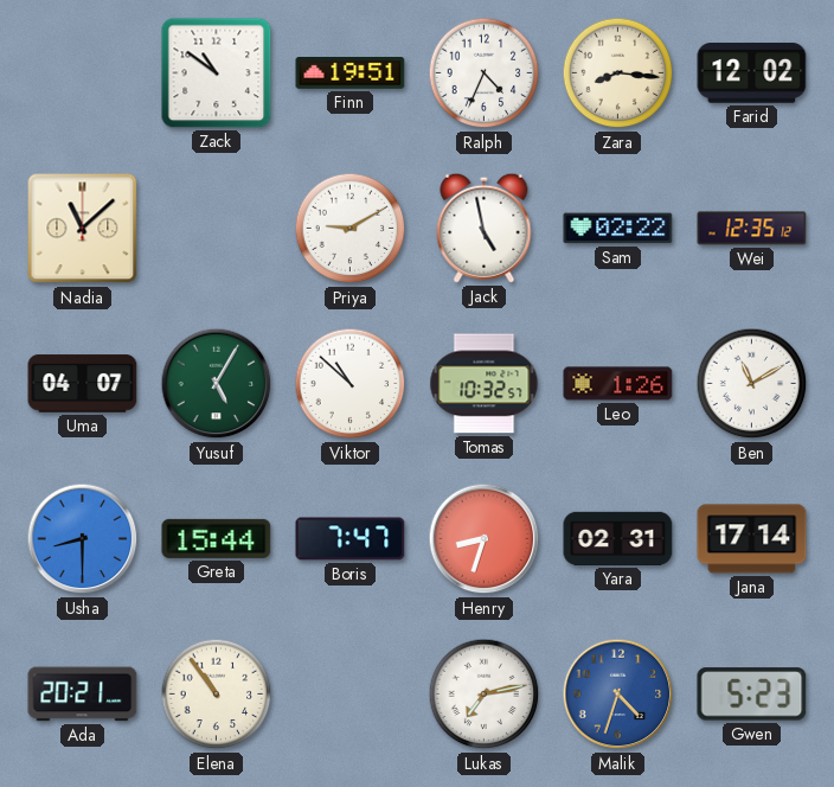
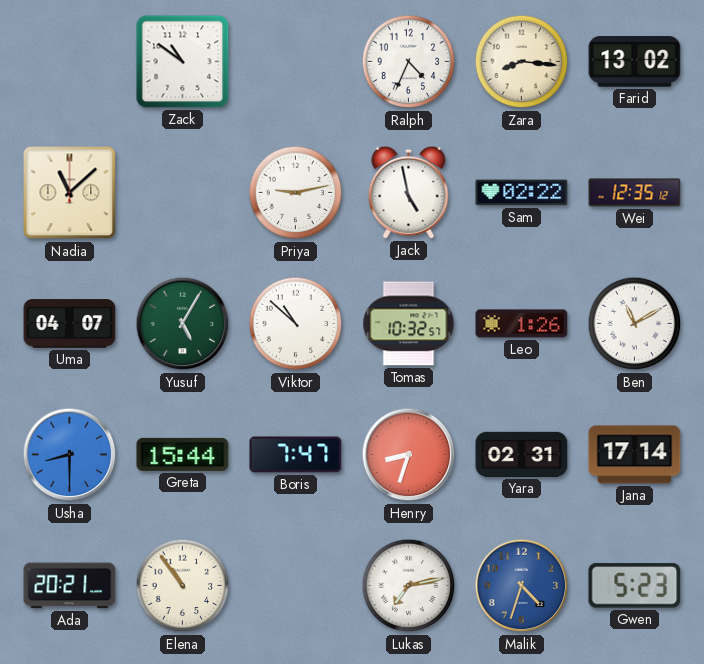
Finn: 19:51 -> none
Farid: 12:02 -> 13:02
Priya: 9:10 -> 9:13
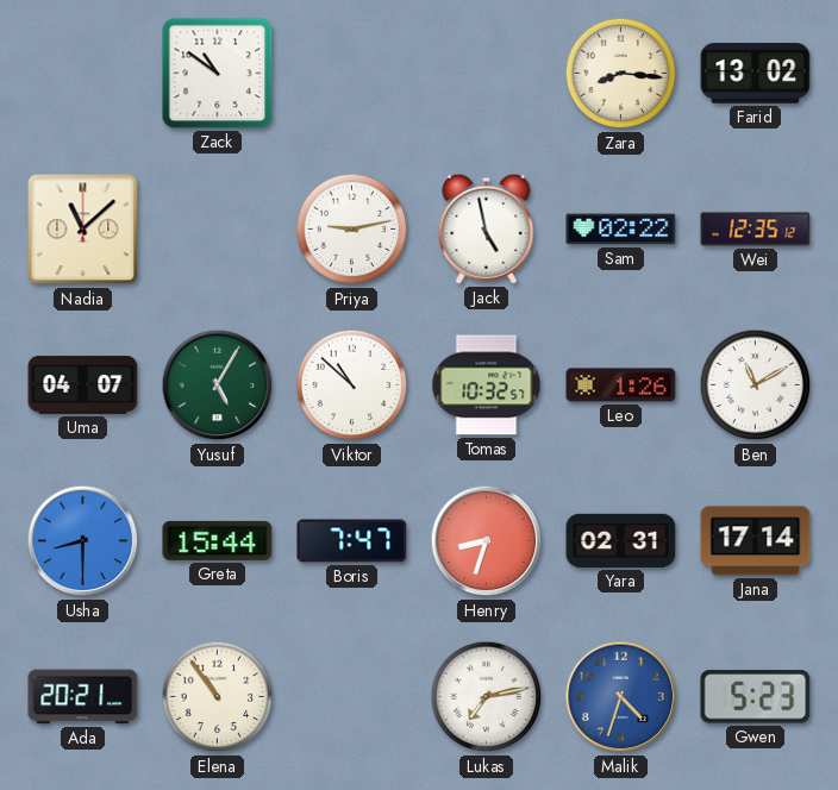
Ralph: 4:34 -> none
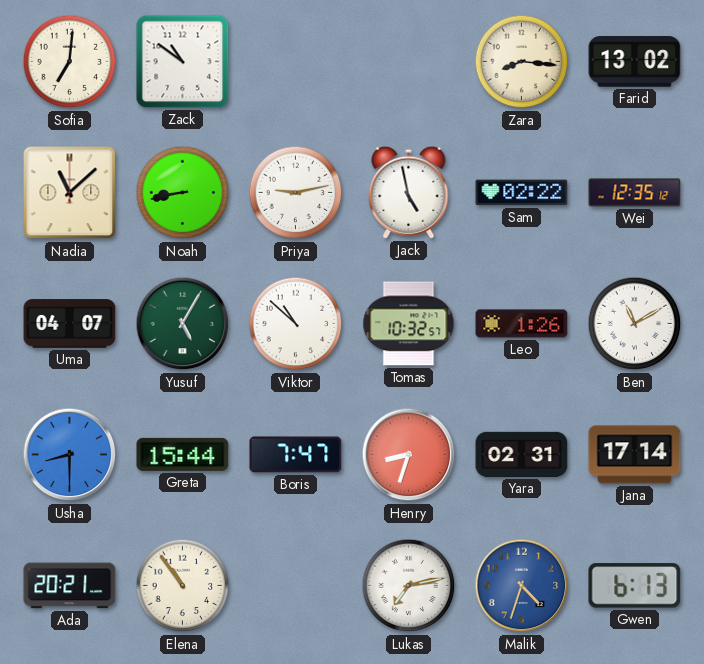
Sofia: none -> 7:01
Noah: none -> 8:43
Gwen: 5:23 -> 6:13
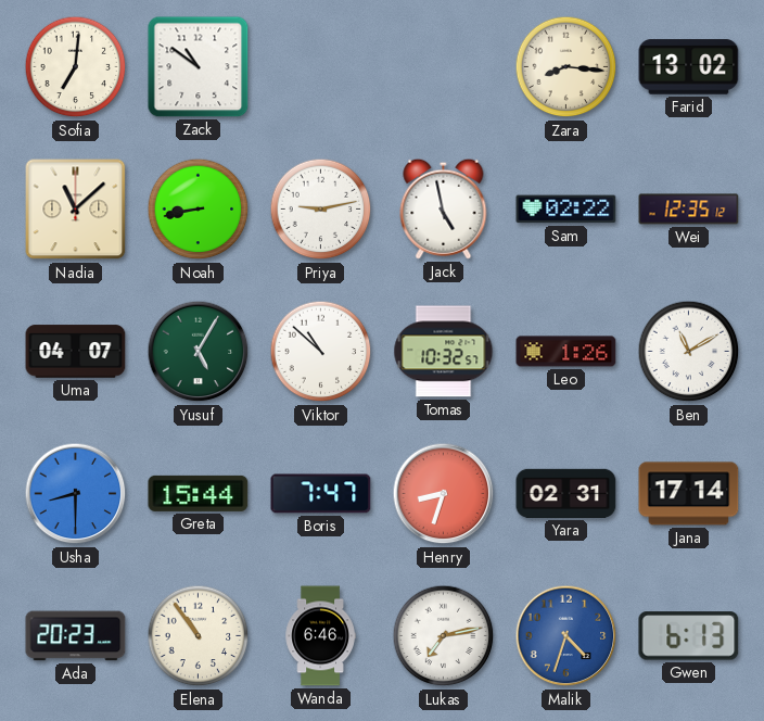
Ada: 20:21 -> 20:23
Wanda: none -> 6:46
